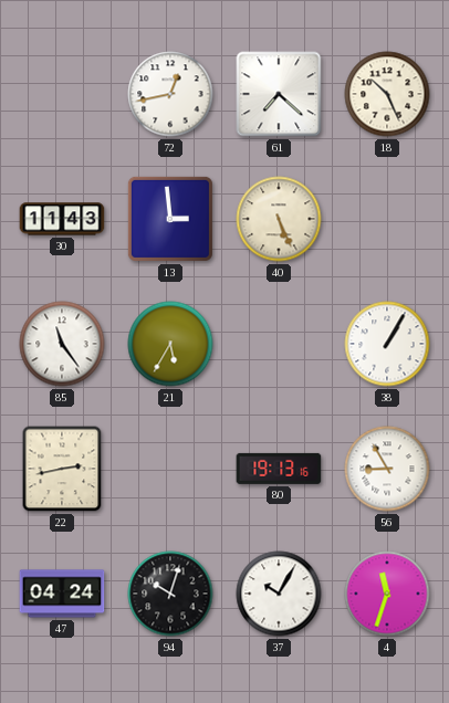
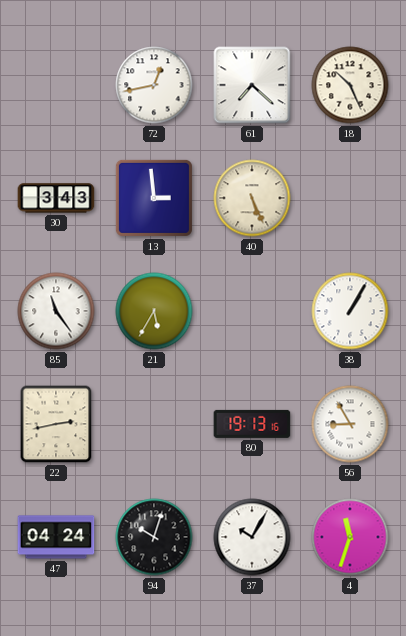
30: 11:43 -> 3:43
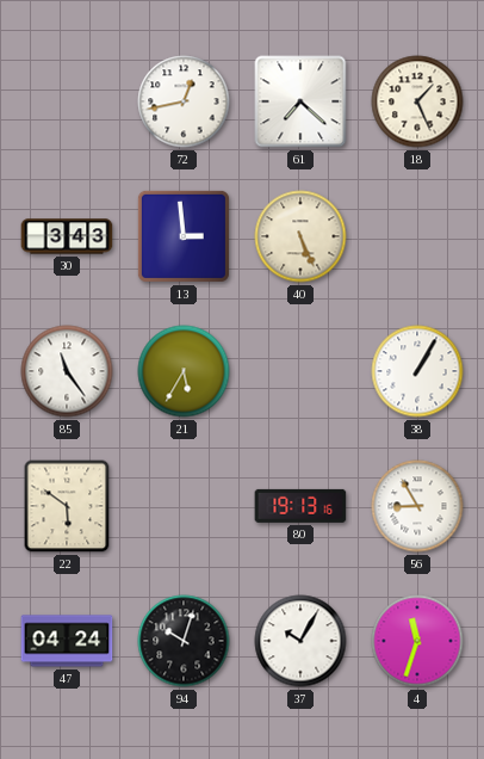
18: 10:26 -> 1:26
22: 2:43 -> 5:51
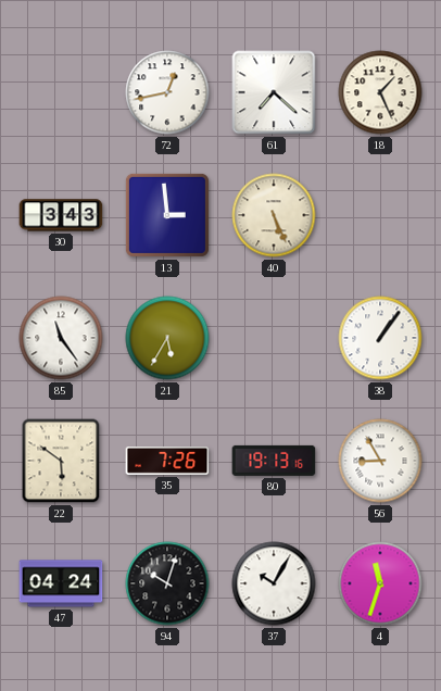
38: 1:05 -> 1:06
35: none -> 7:26
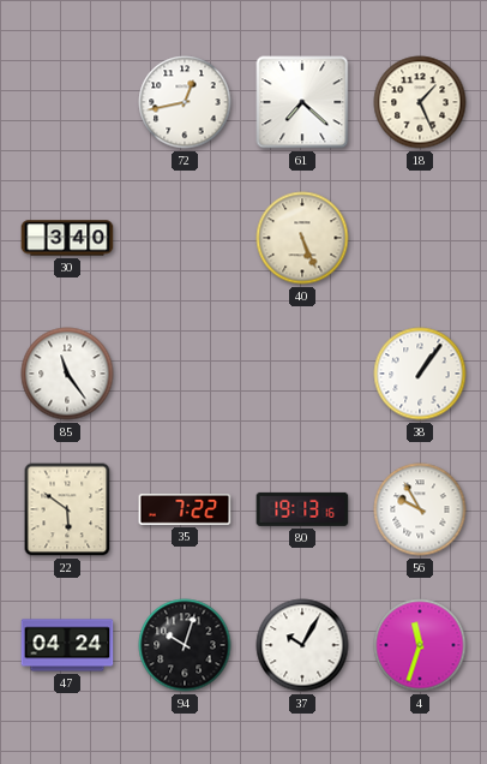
30: 3:43 -> 3:40
13: 2:59 -> none
21: 5:35 -> none
35: 7:26 -> 7:22
56: 8:55 -> 9:55
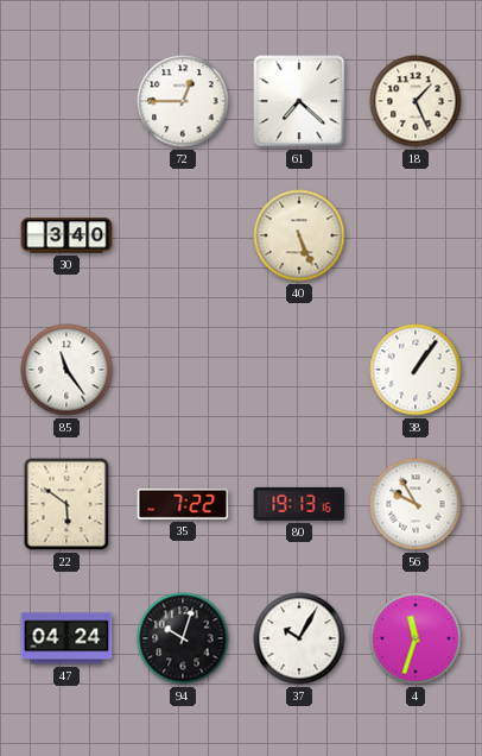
72: 12:43 -> 12:45
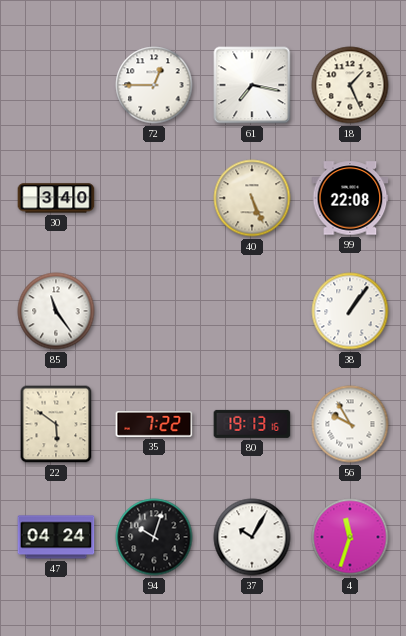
61: 7:22 -> 7:17
99: none -> 22:08
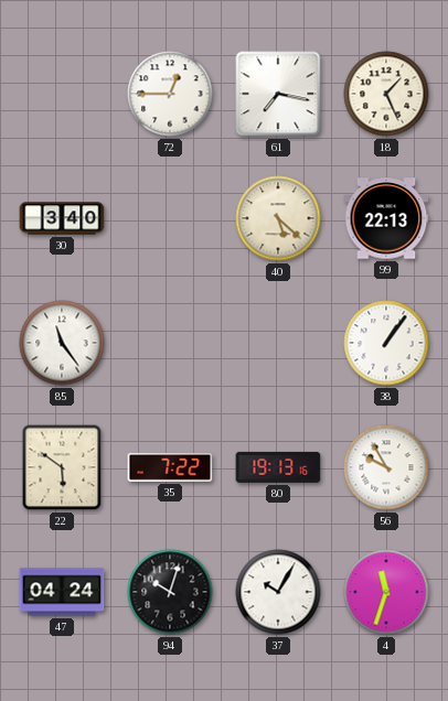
40: 5:26 -> 5:22
99: 22:08 -> 22:13
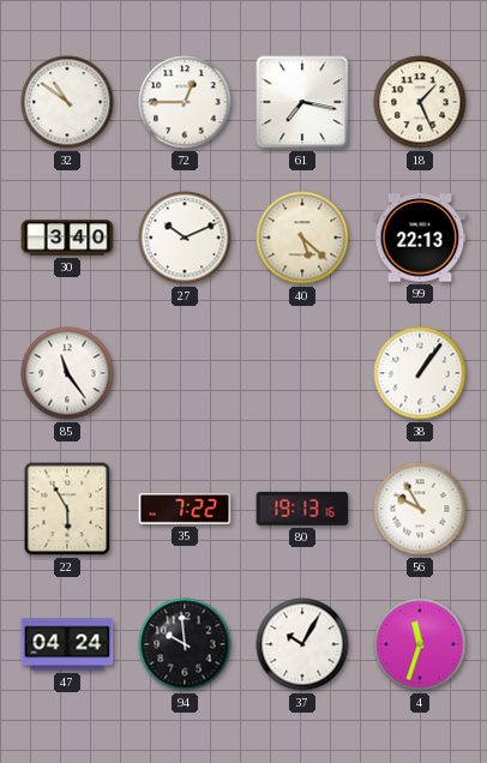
32: none -> 10:51
27: none -> 10:11
22: 5:51 -> 5:55
94: 10:03 -> 9:59
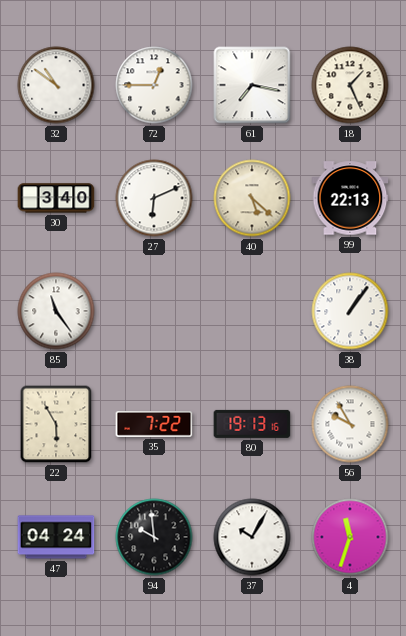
27: 10:11 -> 6:11
